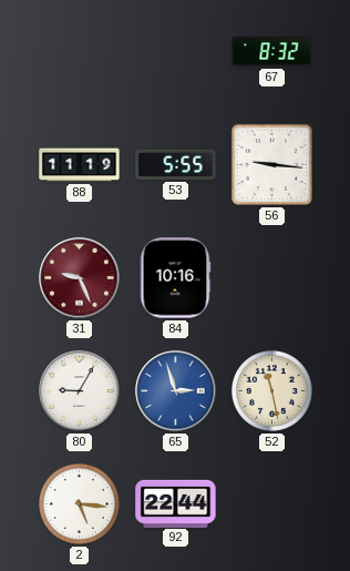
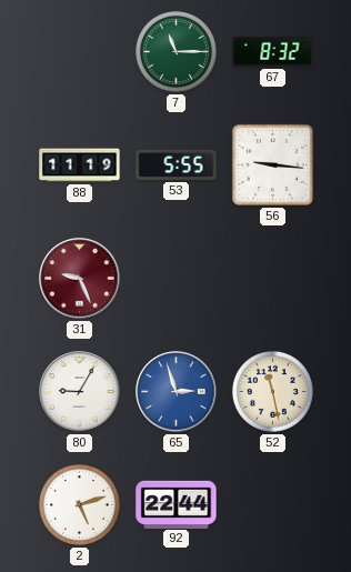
7: none -> 11:15
84: 10:16 -> none
2: 5:16 -> 5:12
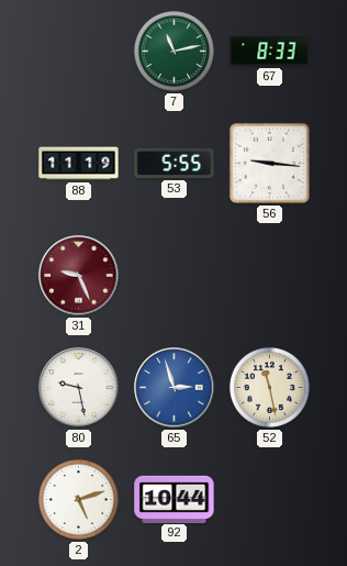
7: 11:15 -> 11:13
67: 8:32 -> 8:33
80: 9:05 -> 9:28
92: 22:44 -> 10:44
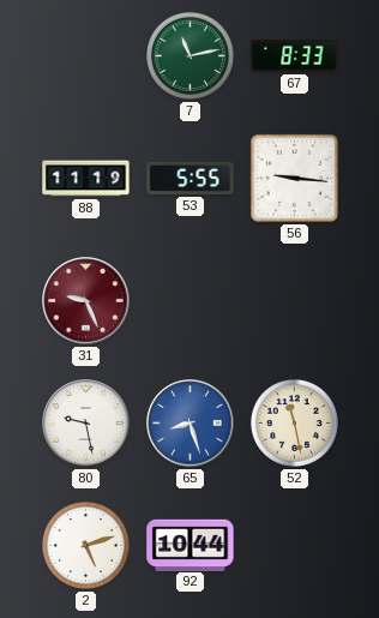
65: 2:57 -> 8:27
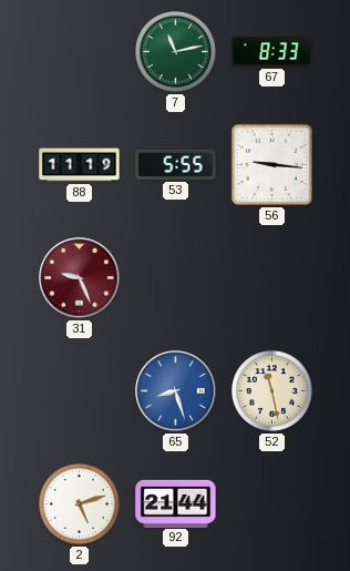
80: 9:28 -> none
92: 10:44 -> 21:44
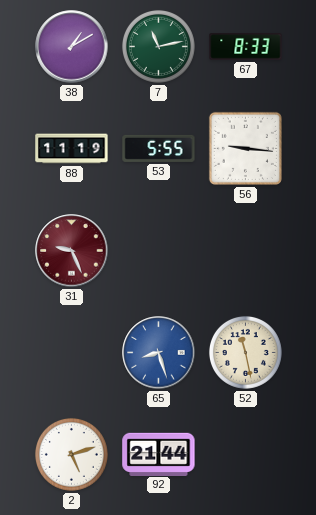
38: none -> 1:10
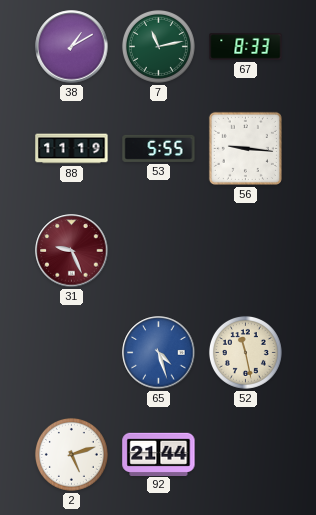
65: 8:27 -> 4:27
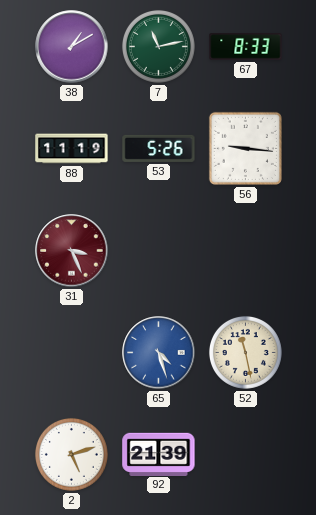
53: 5:55 -> 5:26
31: 9:26 -> 3:26
92: 21:44 -> 21:39
